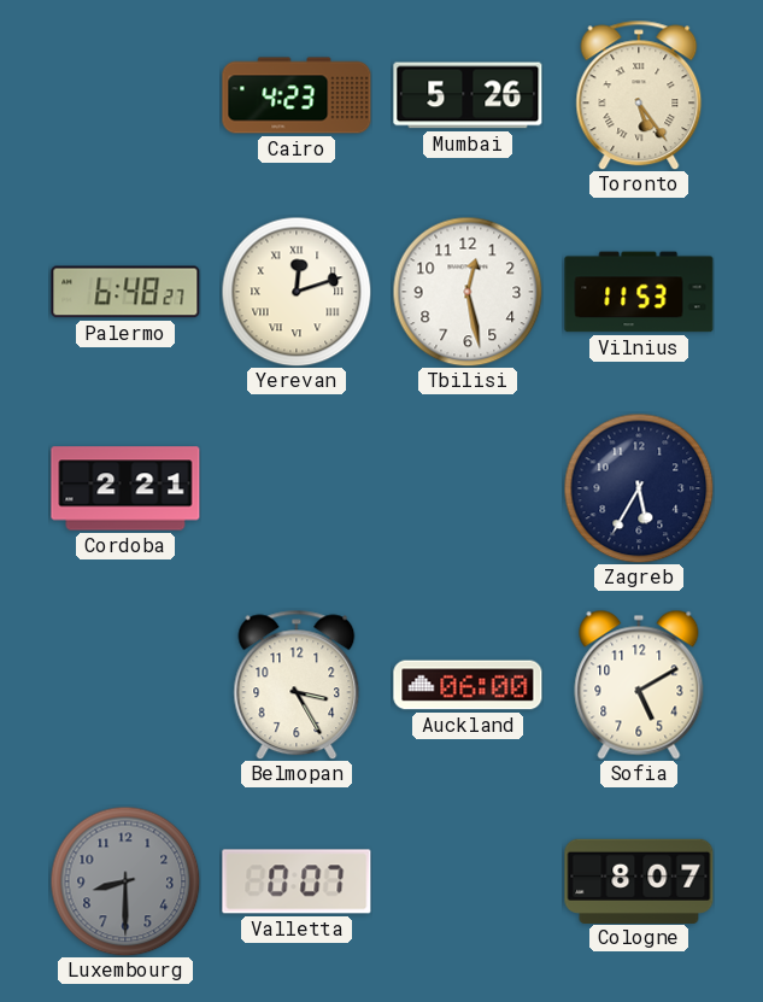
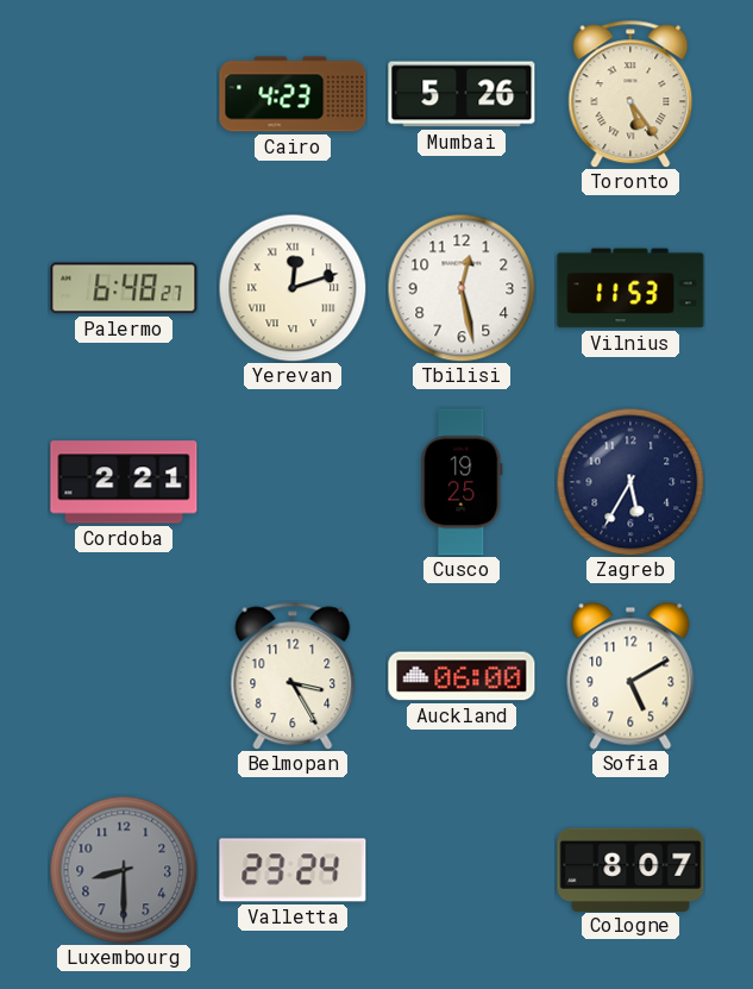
Cusco: none -> 19:25
Valletta: 0:07 -> 23:24
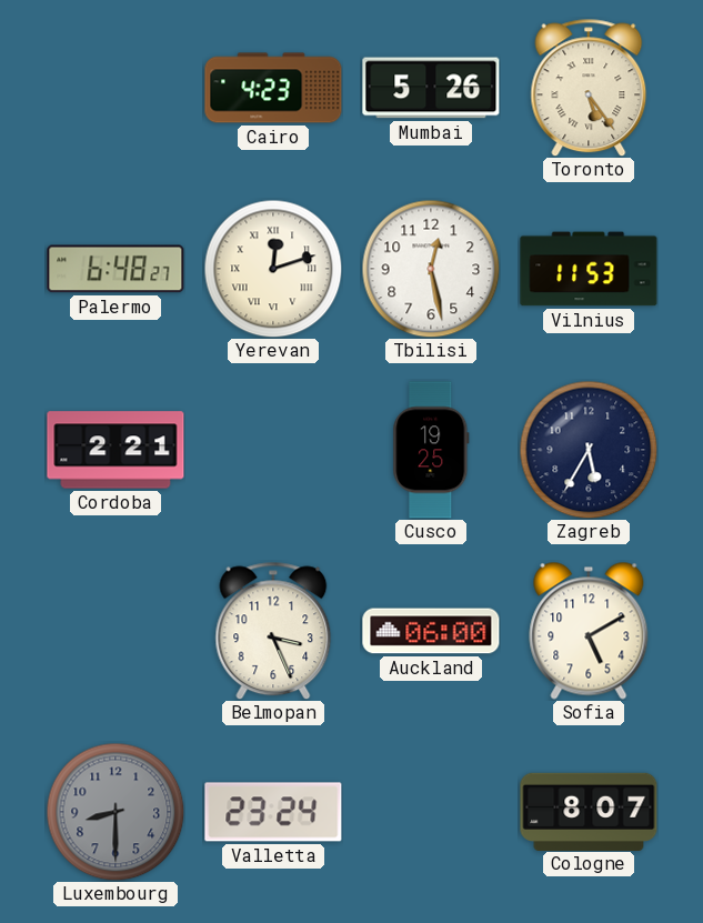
Belmopan: 3:25 -> 3:26
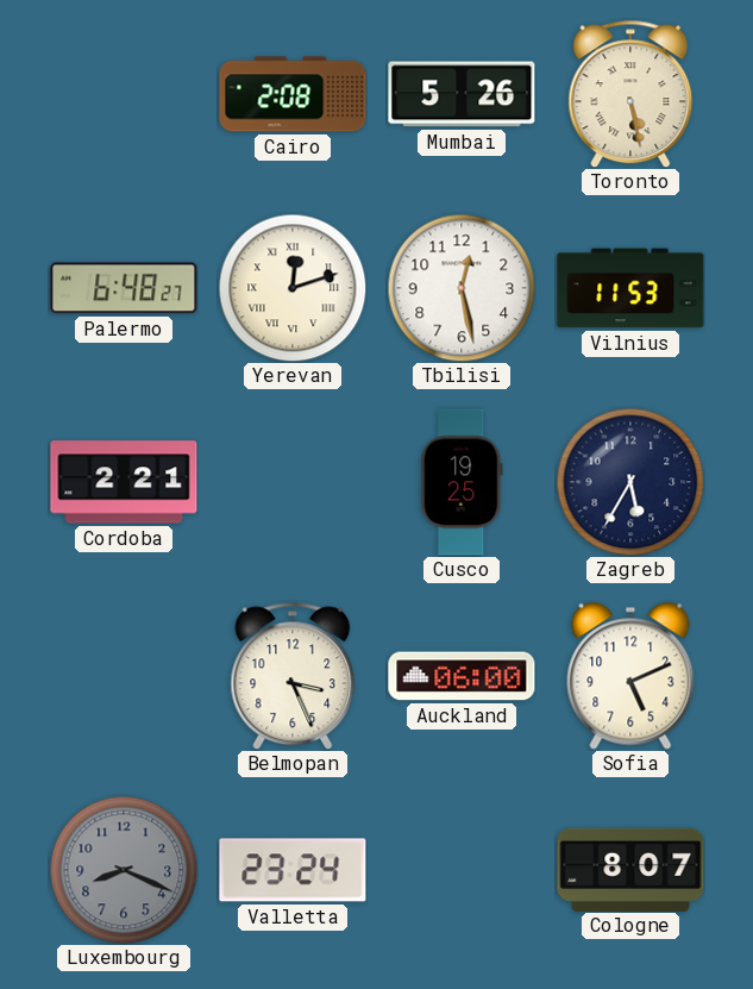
Cairo: 4:23 -> 2:08
Toronto: 5:24 -> 5:28
Sofia: 5:10 -> 5:11
Luxembourg: 8:30 -> 8:19
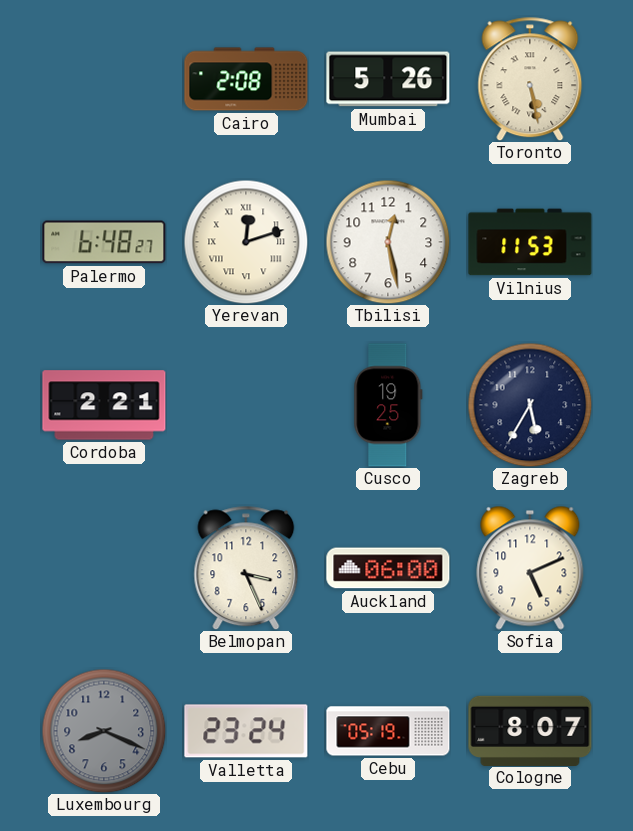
Cebu: none -> 05:19
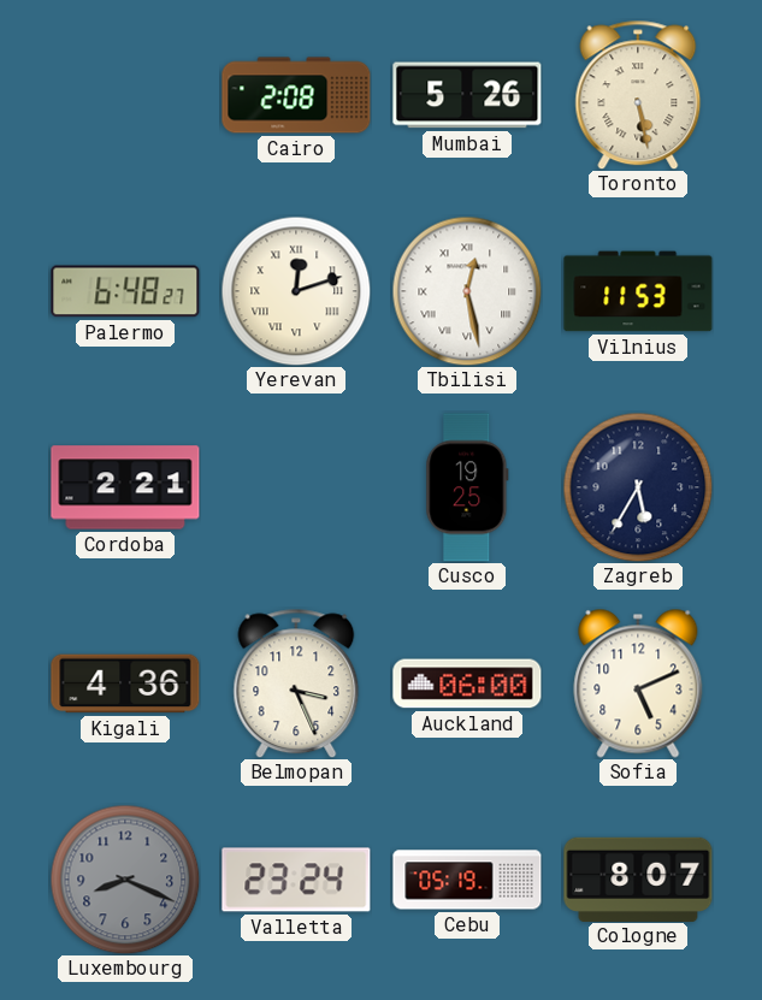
Tbilisi numerals: Arabic -> Roman
Kigali: none -> 4:36
